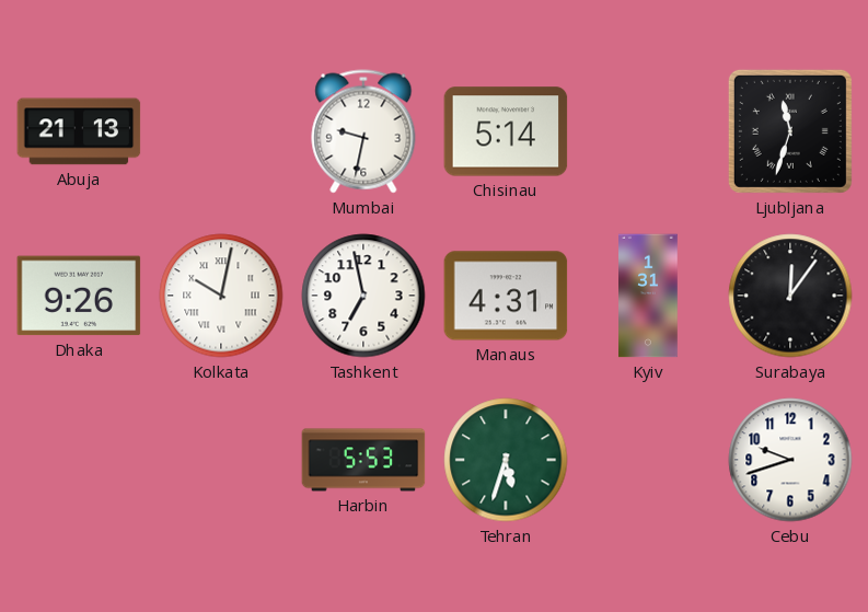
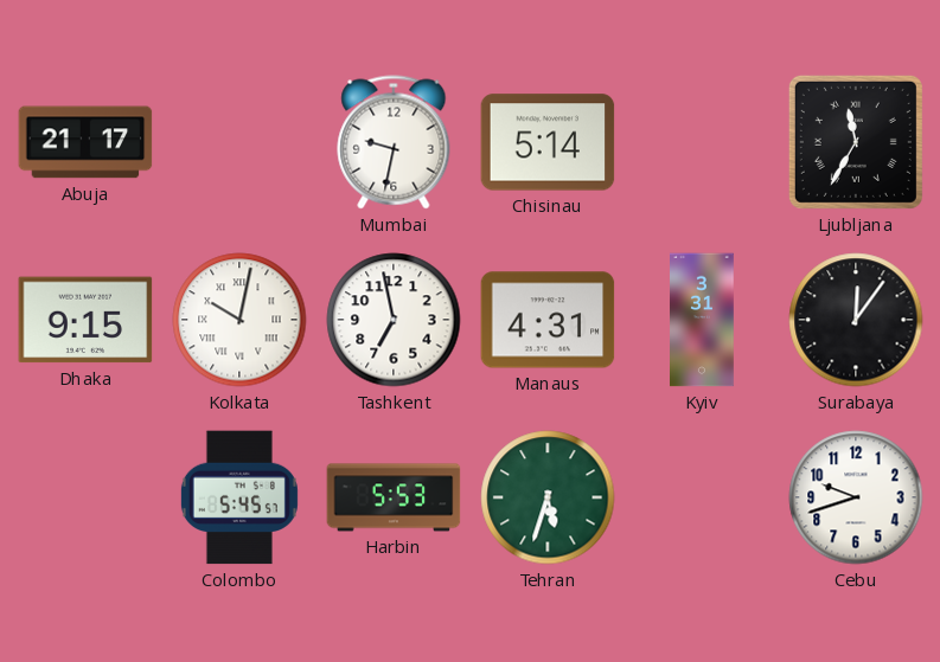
Abuja: 21:13 -> 21:17
Ljubljana: 11:33 -> 11:35
Dhaka: 9:26 -> 9:15
Kyiv: 1:31 -> 3:31
Colombo: none -> 5:45
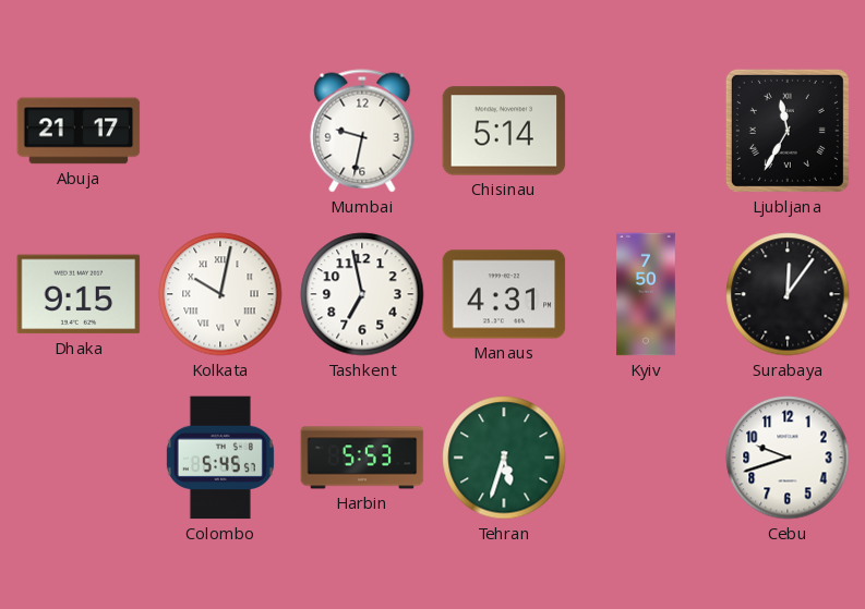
Kyiv: 3:31 -> 7:50
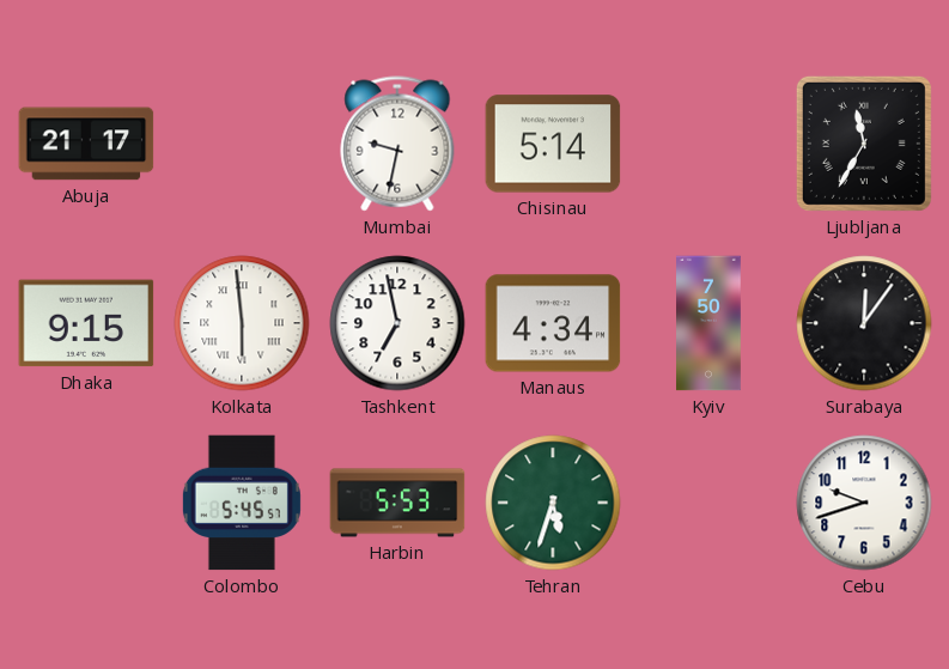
Kolkata: 10:02 -> 5:59
Manaus: 4:31 -> 4:34
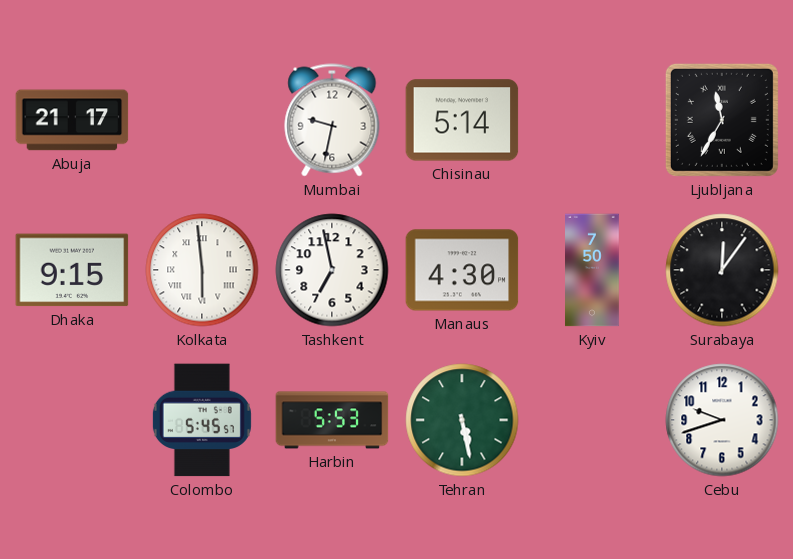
Manaus: 4:34 -> 4:30
Tehran: 5:33 -> 5:28
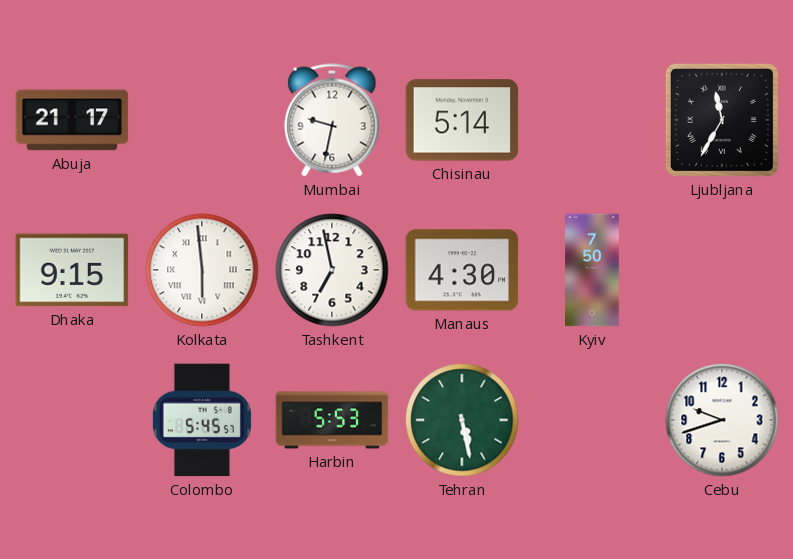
Surabaya: 12:06 -> none
